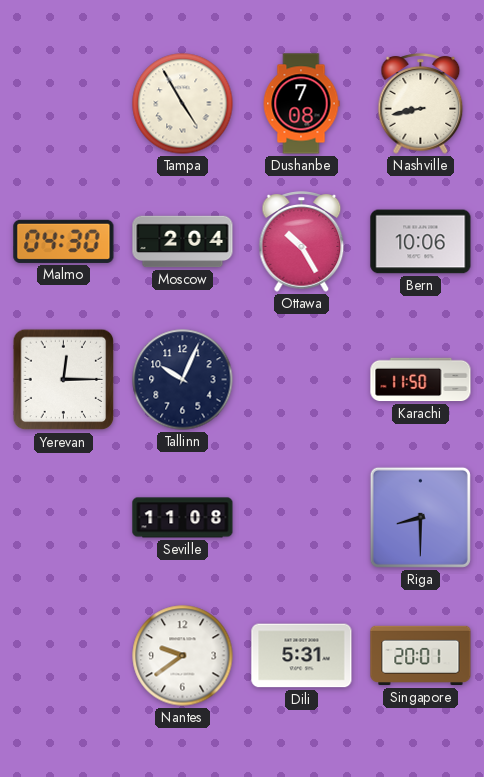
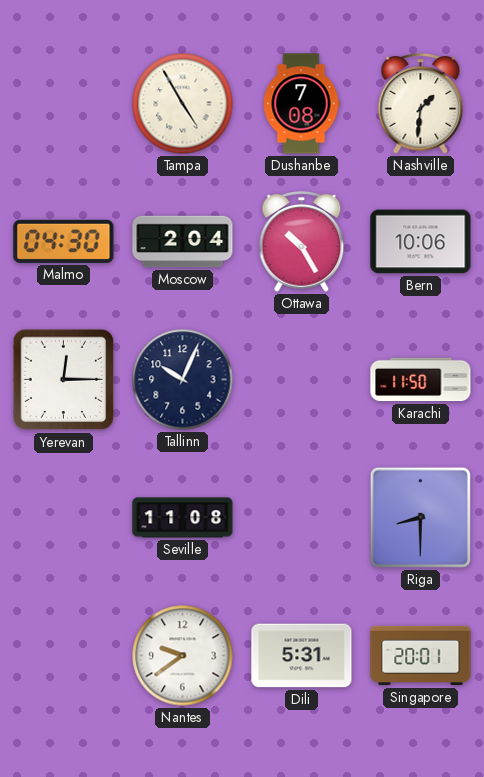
Nashville: 8:43 -> 1:31
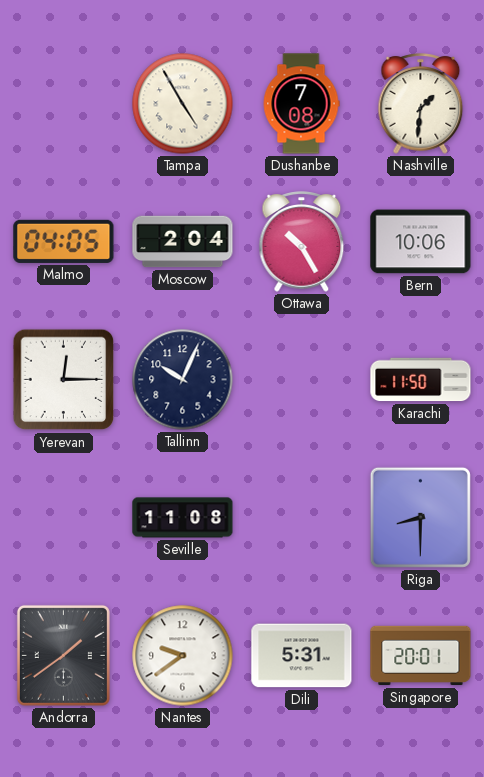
Malmo: 04:30 -> 04:05
Andorra: none -> 1:39
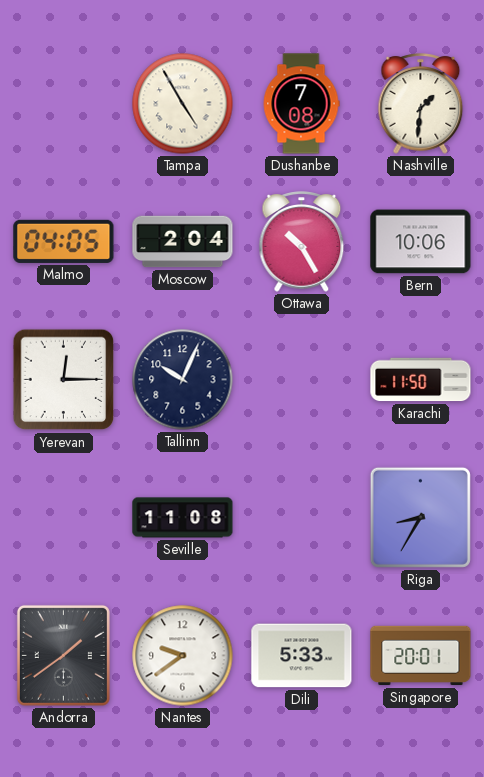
Riga: 8:30 -> 8:35
Dili: 5:31 -> 5:33
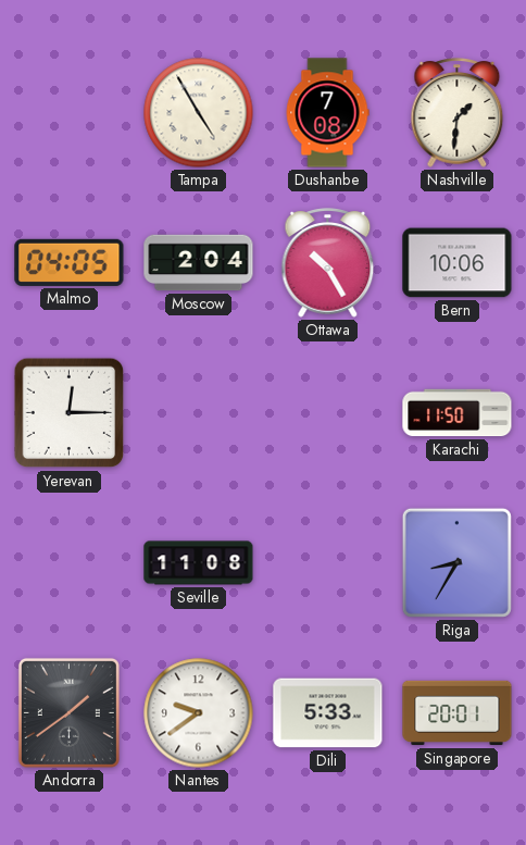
Tallinn: 10:04 -> none
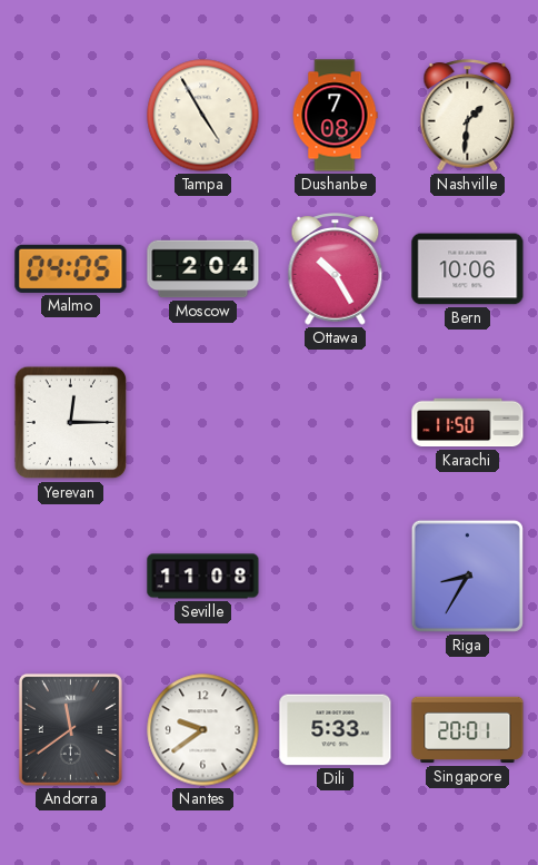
Andorra: 1:39 -> 11:39
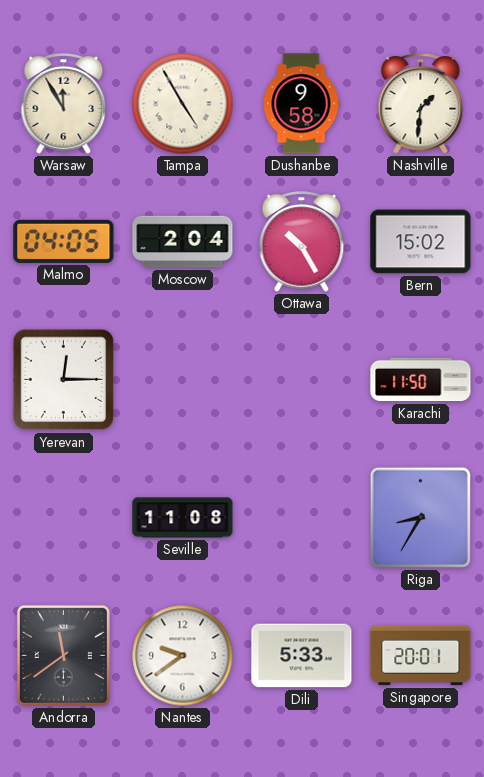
Warsaw: none -> 11:55
Dushanbe: 7:08 -> 9:58
Bern: 10:06 -> 15:02
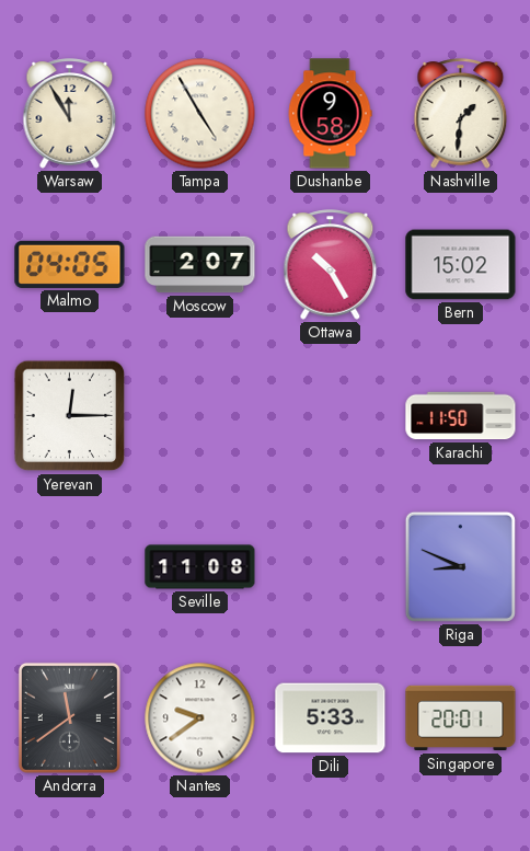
Moscow: 2:04 -> 2:07
Riga: 8:35 -> 8:49
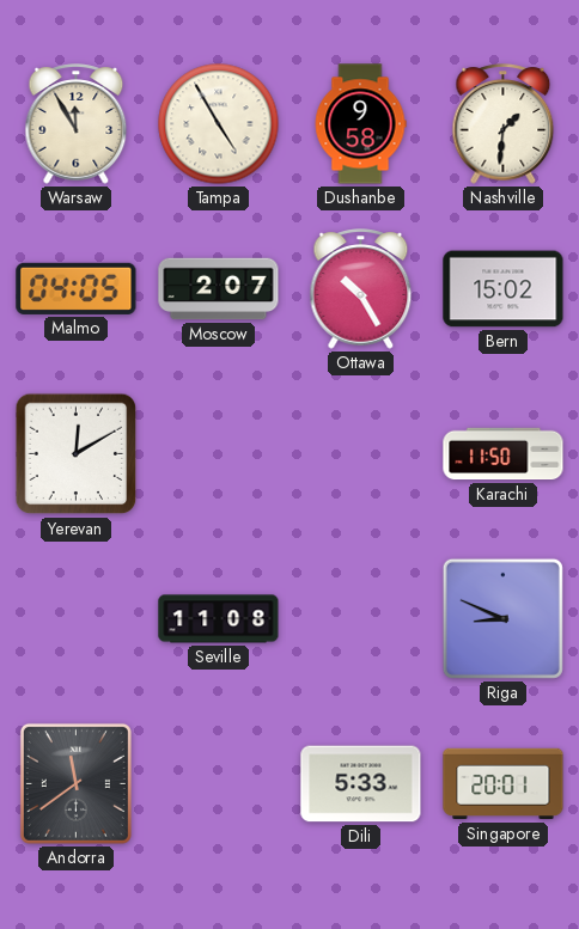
Yerevan: 12:15 -> 12:10
Nantes: 9:39 -> none
